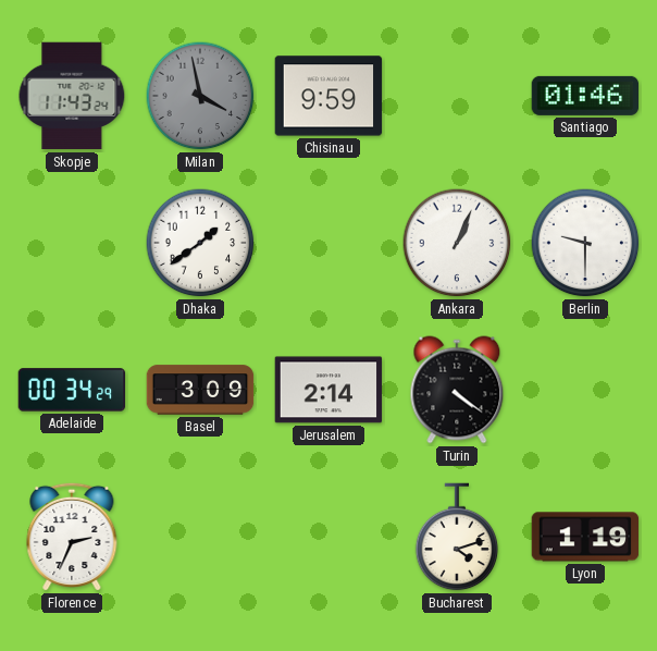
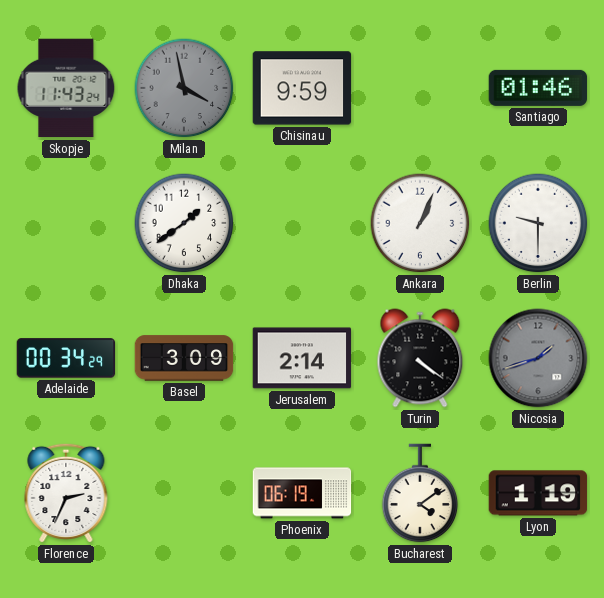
Nicosia: none -> 1:42
Phoenix: none -> 06:19
Bucharest: 4:12 -> 4:09
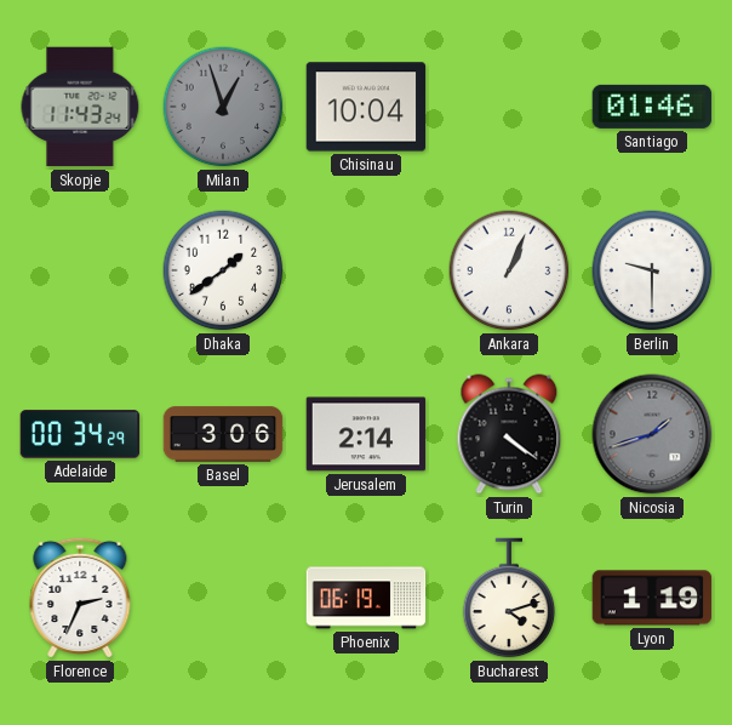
Milan: 3:58 -> 12:57
Chisinau: 9:59 -> 10:04
Basel: 3:09 -> 3:06
Bucharest: 4:09 -> 4:12
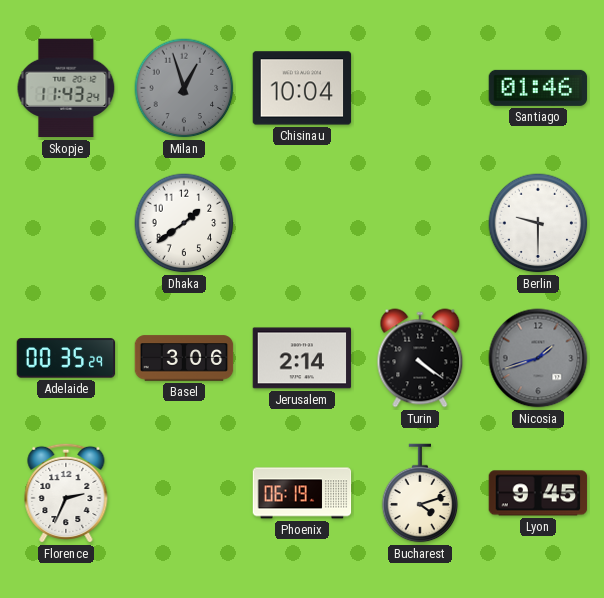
Ankara: 1:04 -> none
Adelaide: 00:34 -> 00:35
Lyon: 1:19 -> 9:45
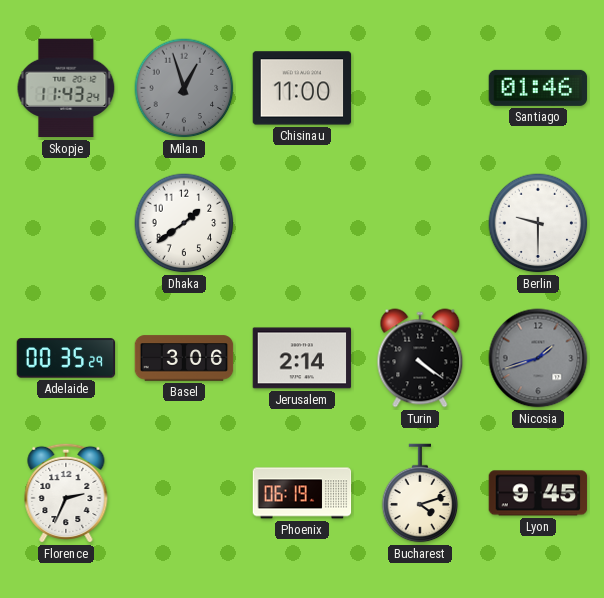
Chisinau: 10:04 -> 11:00
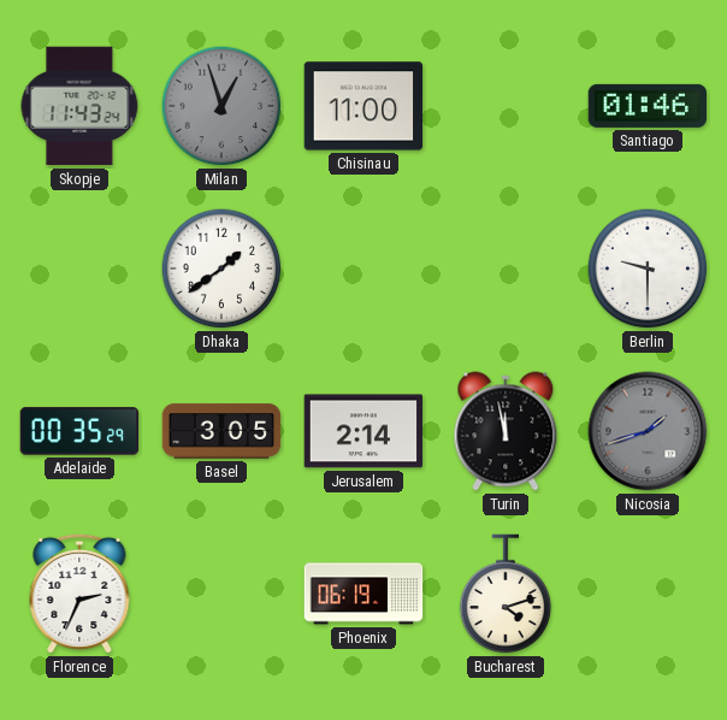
Basel: 3:06 -> 3:05
Turin: 4:21 -> 11:58
Lyon: 9:45 -> none
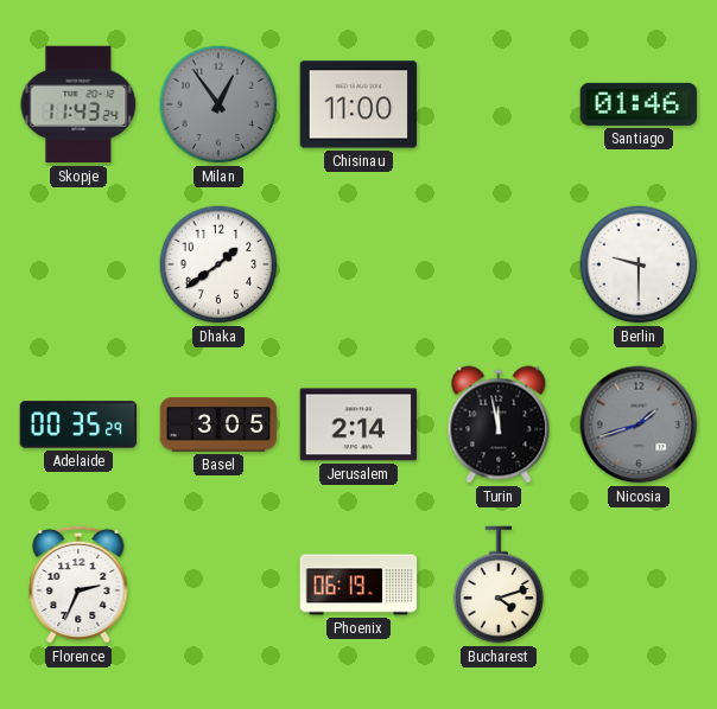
Milan: 12:57 -> 12:54
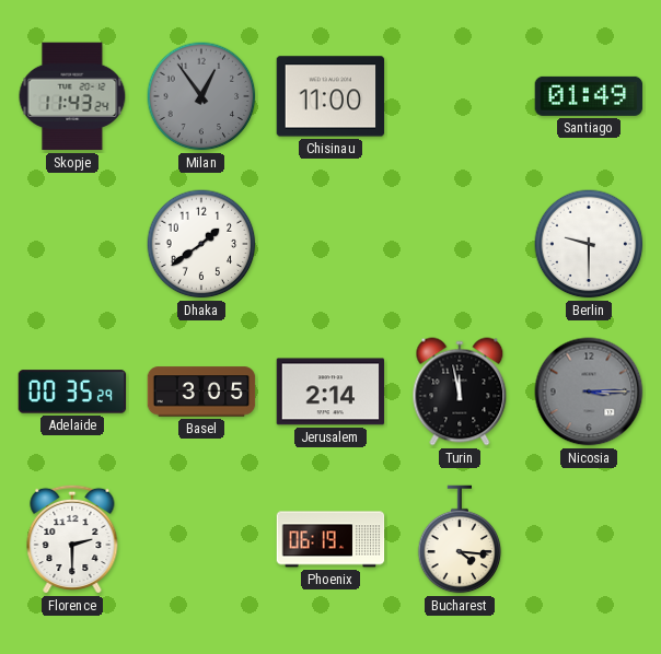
Santiago: 01:46 -> 01:49
Nicosia: 1:42 -> 3:15
Florence: 2:34 -> 2:30
Bucharest: 4:12 -> 4:16
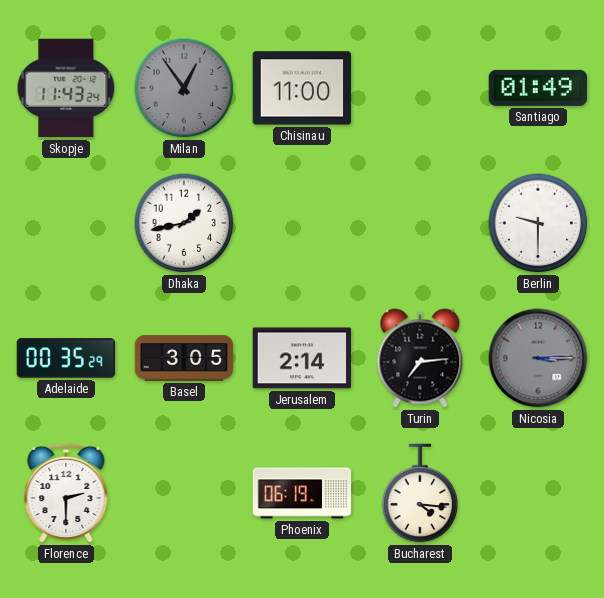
Dhaka: 1:39 -> 1:43
Turin: 11:58 -> 7:14
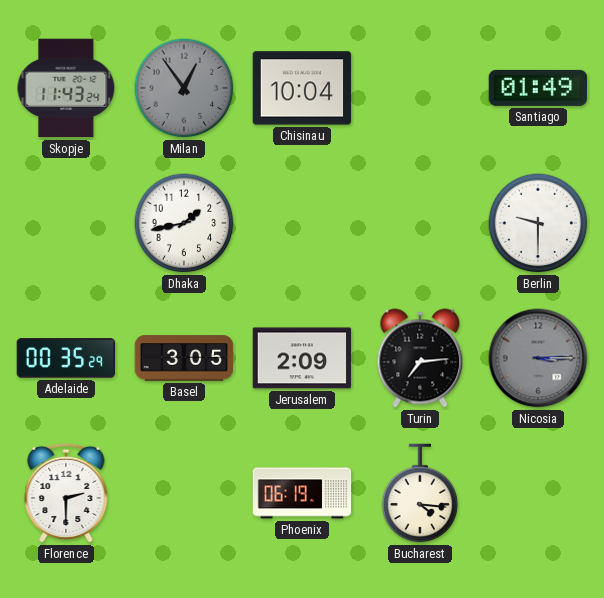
Chisinau: 11:00 -> 10:04
Jerusalem: 2:14 -> 2:09
